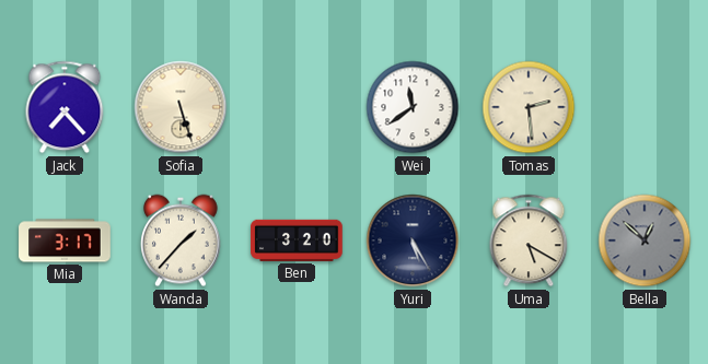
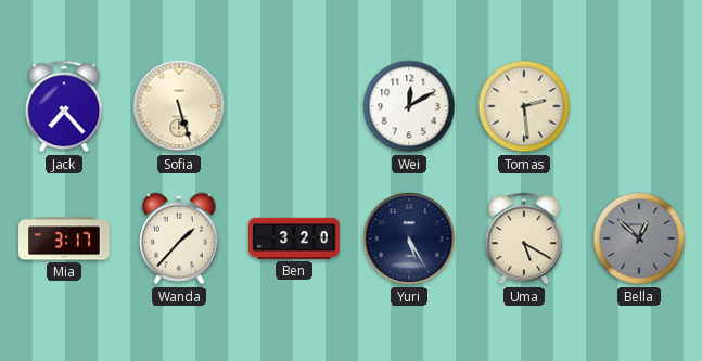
Wei: 11:39 -> 12:10
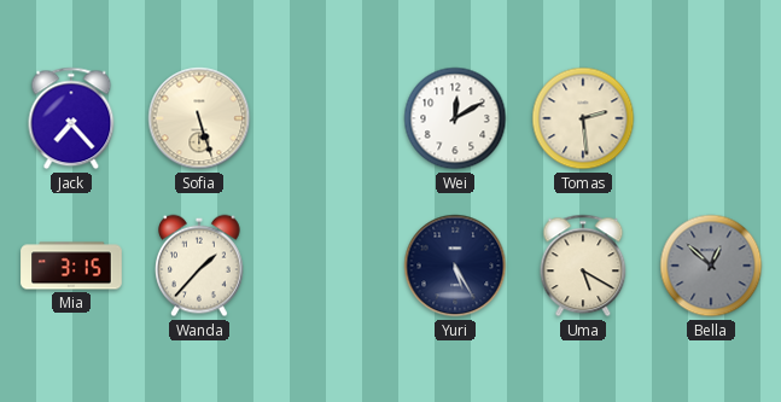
Mia: 3:17 -> 3:15
Ben: 3:20 -> none
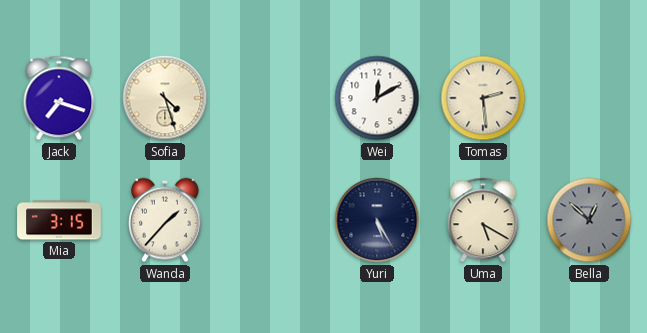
Jack: 7:23 -> 7:18
Sofia: 5:27 -> 4:27
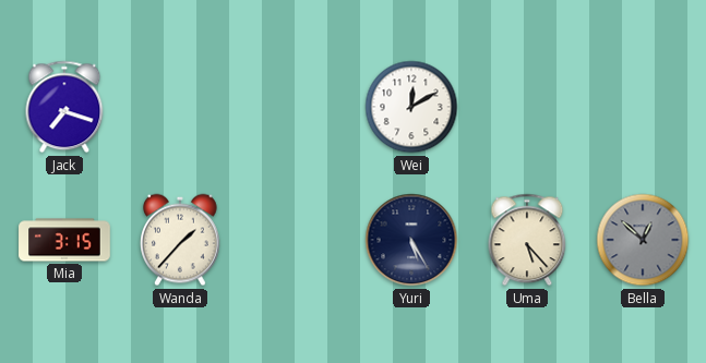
Sofia: 4:27 -> none
Tomas: 2:29 -> none
Uma: 5:20 -> 5:23
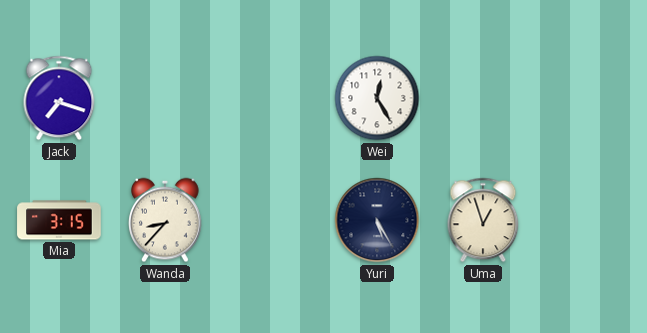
Wei: 12:10 -> 12:25
Wanda: 1:37 -> 8:37
Uma: 5:23 -> 12:57
Bella: 12:52 -> none
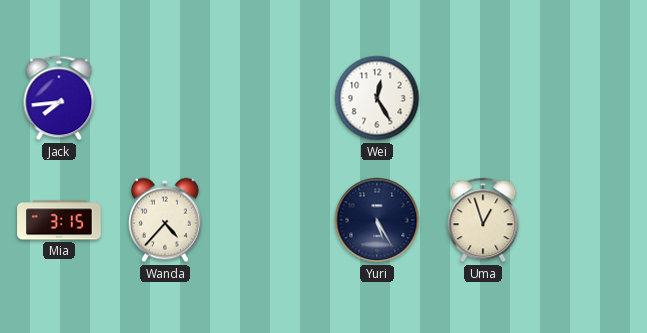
Jack: 7:18 -> 7:44
Wanda: 8:37 -> 4:37
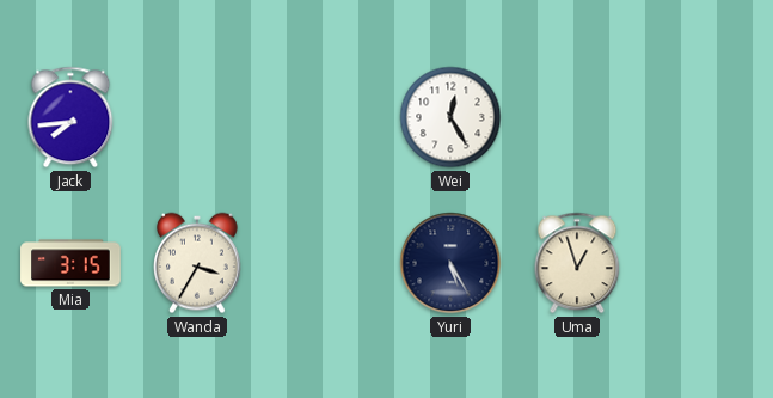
Wanda: 4:37 -> 3:35
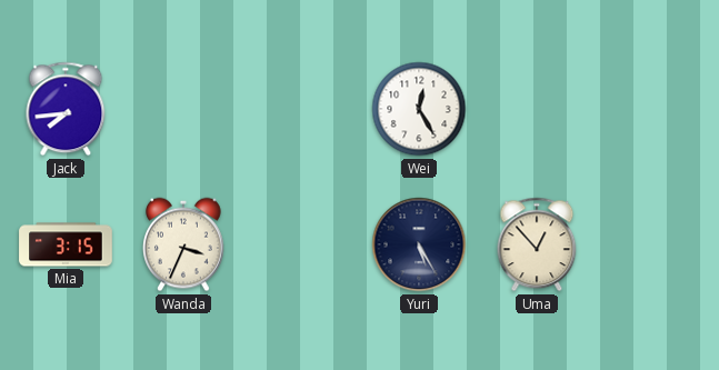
Wanda: 3:35 -> 3:34
Uma: 12:57 -> 12:53
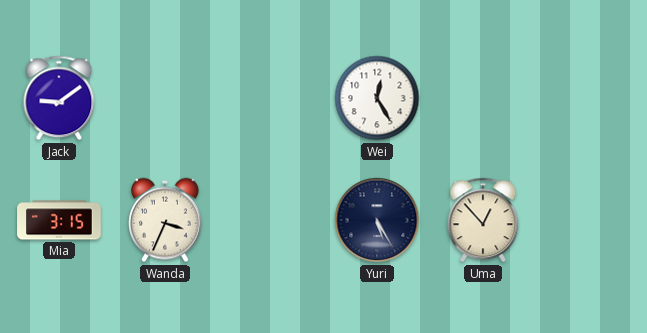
Jack: 7:44 -> 9:09
